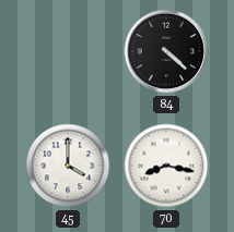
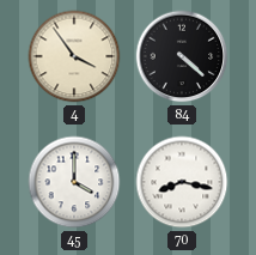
4: none -> 3:54
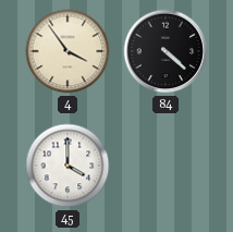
70: 8:17 -> none
